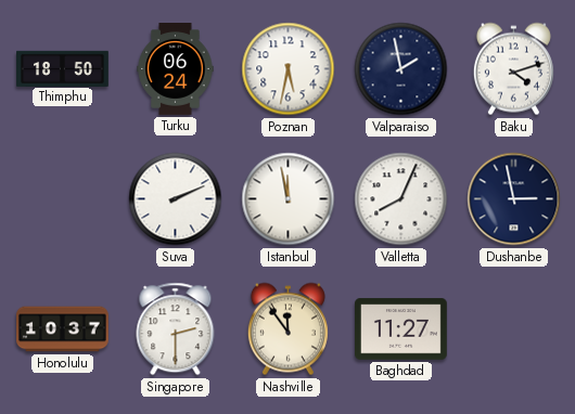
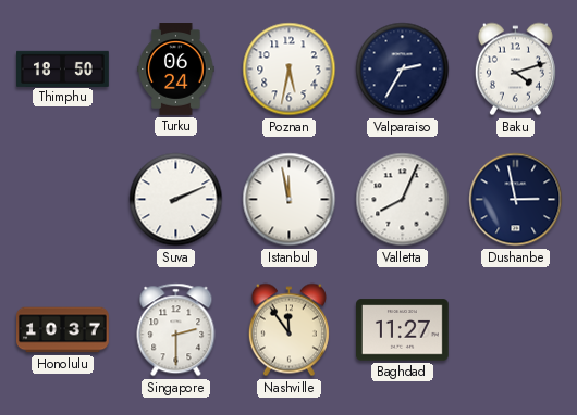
Valparaiso: 1:58 -> 2:35
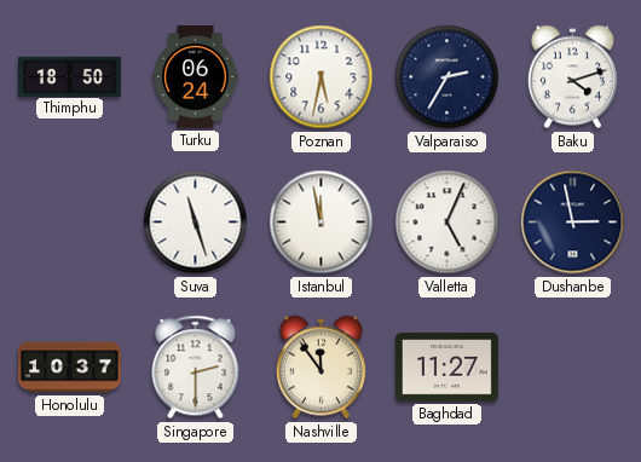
Suva: 2:11 -> 11:27
Valletta: 8:04 -> 5:04
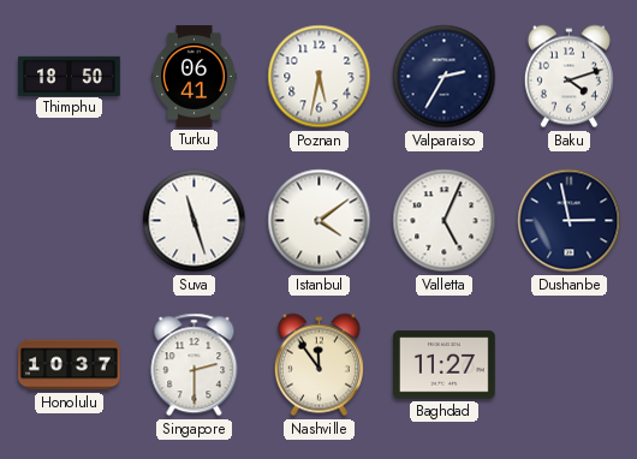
Turku: 06:24 -> 06:41
Istanbul: 11:58 -> 4:09
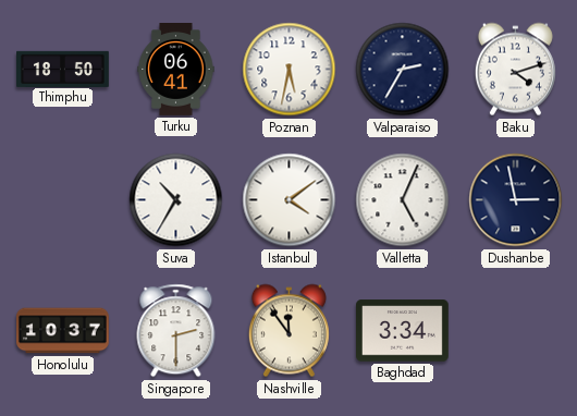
Suva: 11:27 -> 10:35
Baghdad: 11:27 -> 3:34
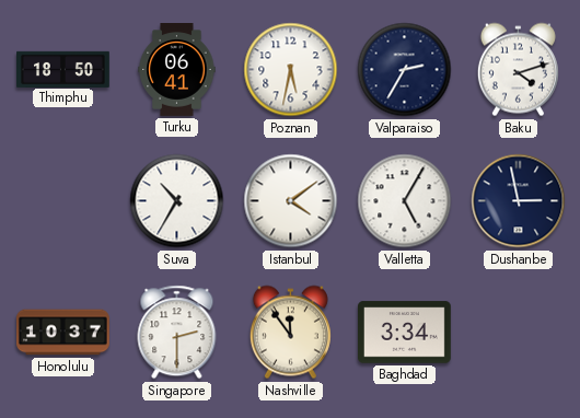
Valletta: 5:04 -> 5:05
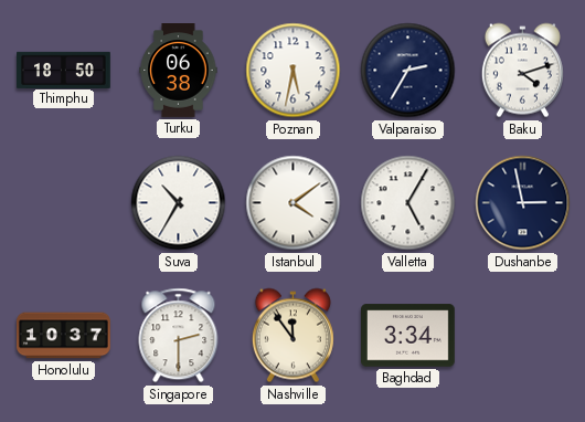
Turku: 06:41 -> 06:38
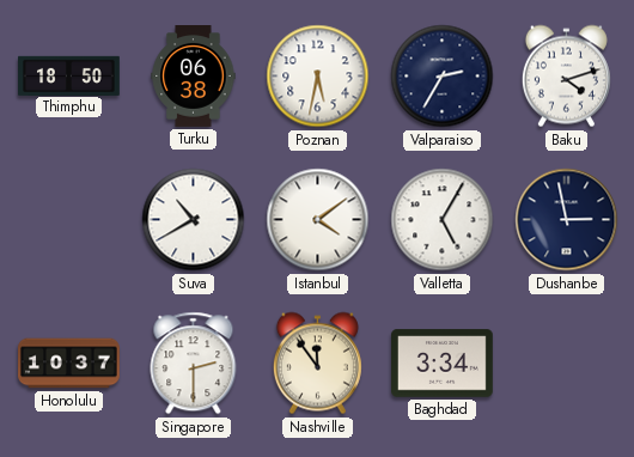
Suva: 10:35 -> 10:40
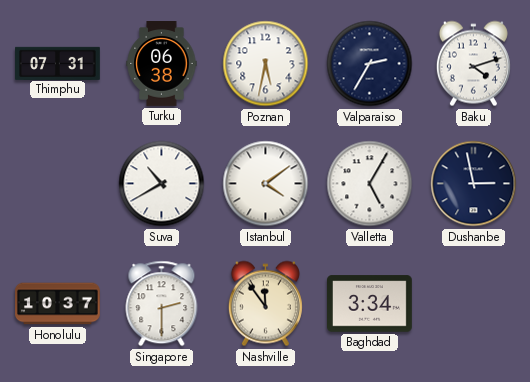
Thimphu: 18:50 -> 07:31
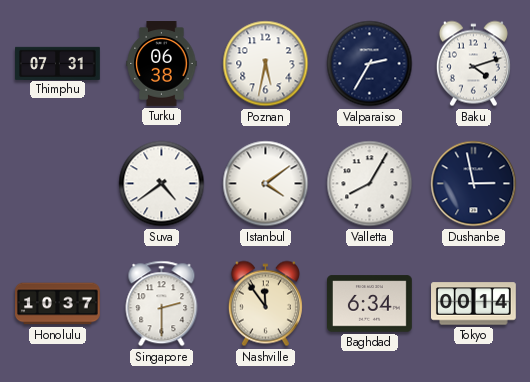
Suva: 10:40 -> 4:39
Valletta: 5:05 -> 8:05
Baghdad: 3:34 -> 6:34
Tokyo: none -> 00:14
